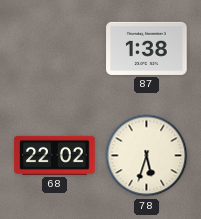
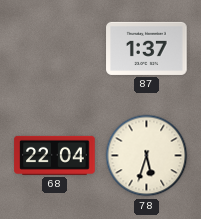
87: 1:38 -> 1:37
68: 22:02 -> 22:04
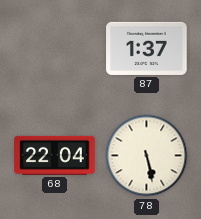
78: 5:33 -> 5:28
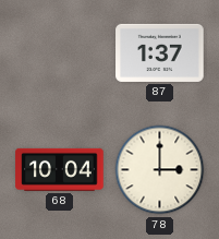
68: 22:04 -> 10:04
78: 5:28 -> 3:00
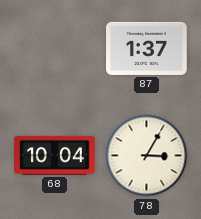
78: 3:00 -> 3:05
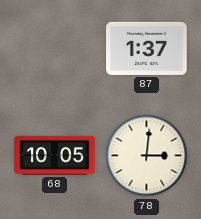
68: 10:04 -> 10:05
78: 3:05 -> 3:01
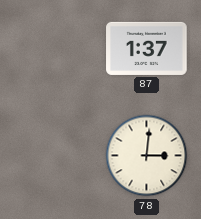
68: 10:05 -> none
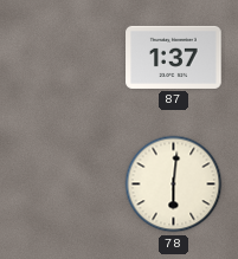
78: 3:01 -> 6:01
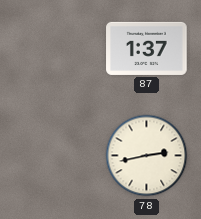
78: 6:01 -> 2:43
